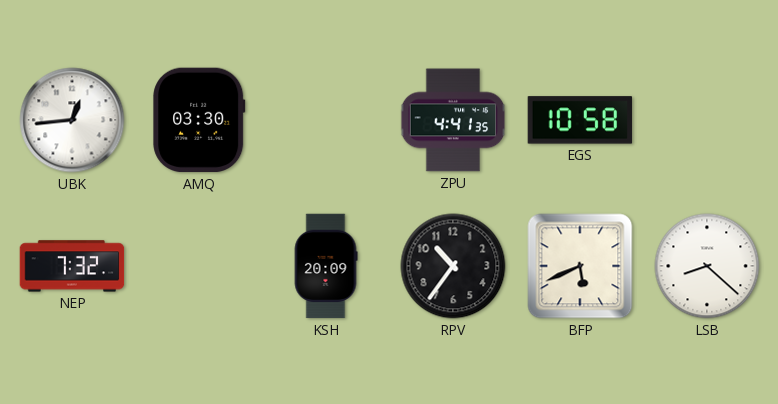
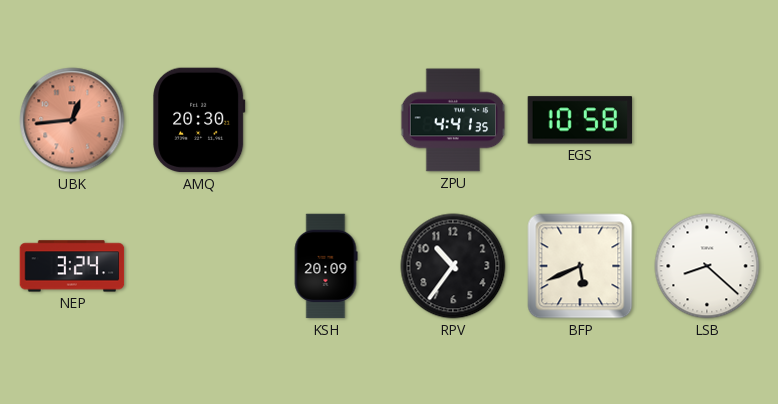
UBK dial: white -> salmon
AMQ: 03:30 -> 20:30
NEP: 7:32 -> 3:24
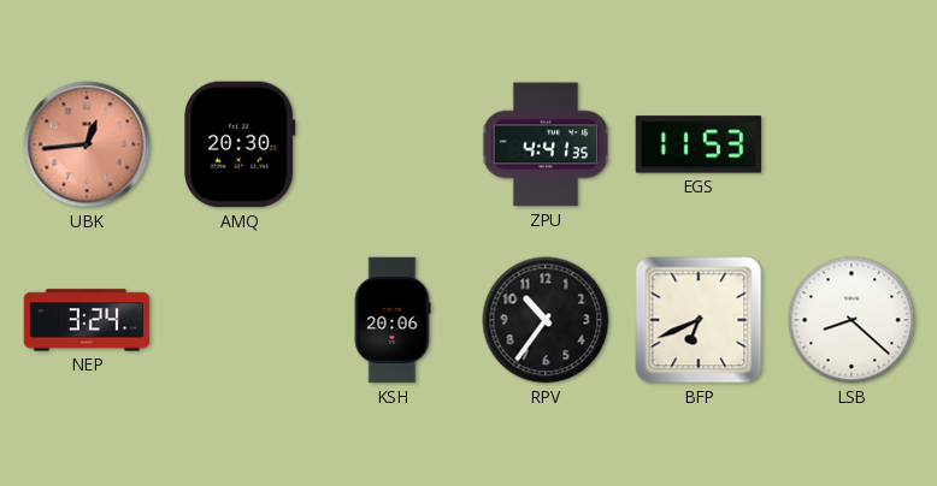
EGS: 10:58 -> 11:53
KSH: 20:09 -> 20:06
BFP: 5:41 -> 6:41
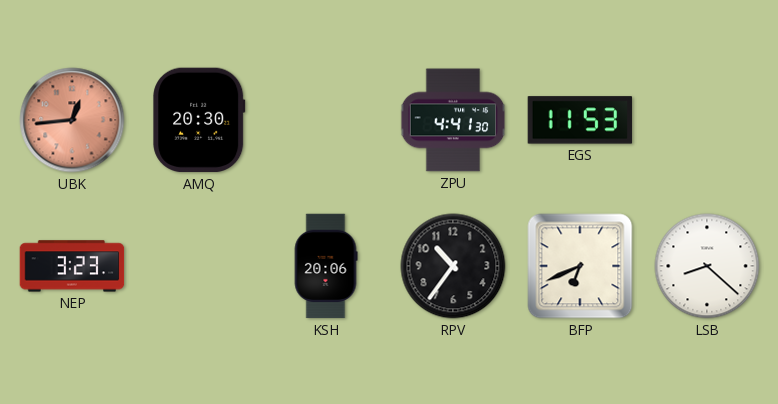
ZPU: 4:41:35 -> 4:41:30
NEP: 3:24 -> 3:23
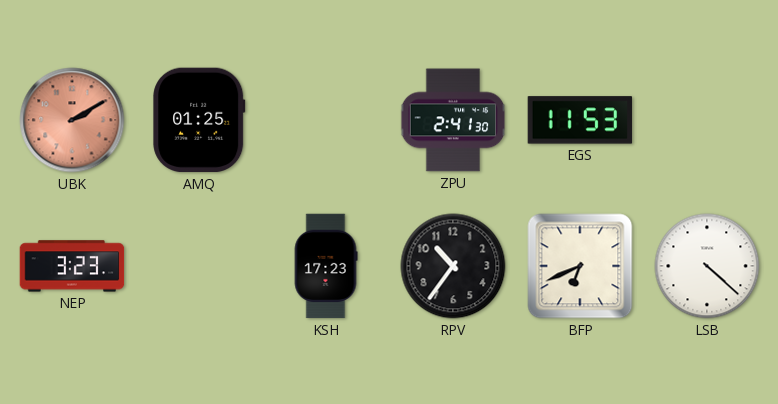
UBK: 12:44 -> 2:10
AMQ: 20:30 -> 01:25
ZPU: 4:41 -> 2:41
KSH: 20:06 -> 17:23
LSB: 8:22 -> 4:22
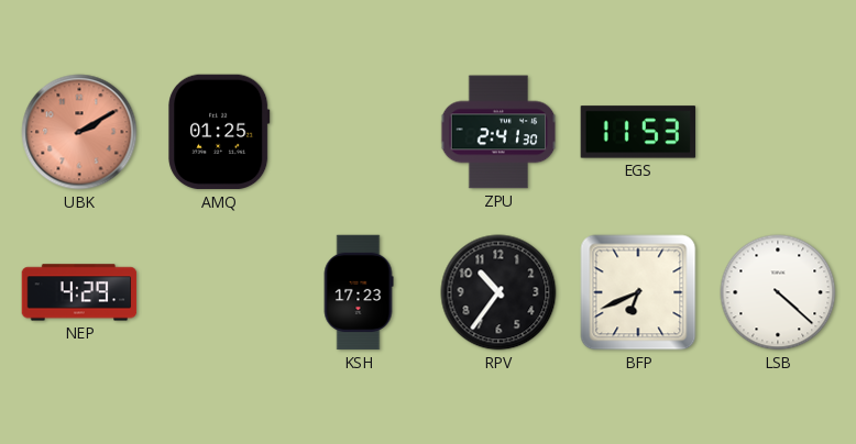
NEP: 3:23 -> 4:29
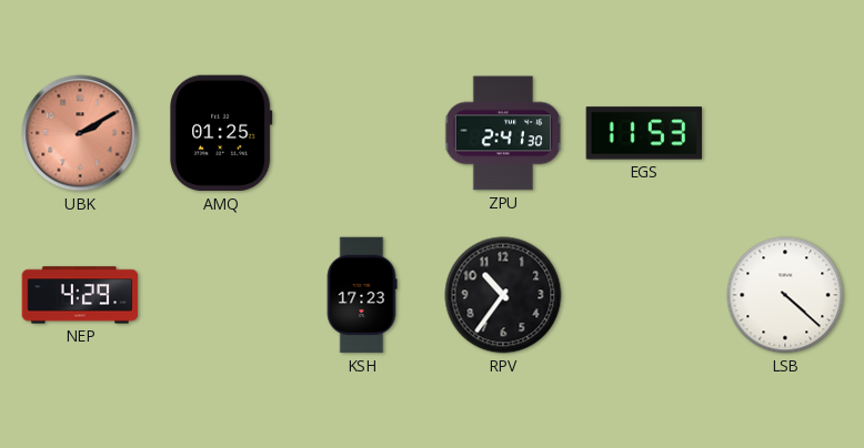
BFP: 6:41 -> none
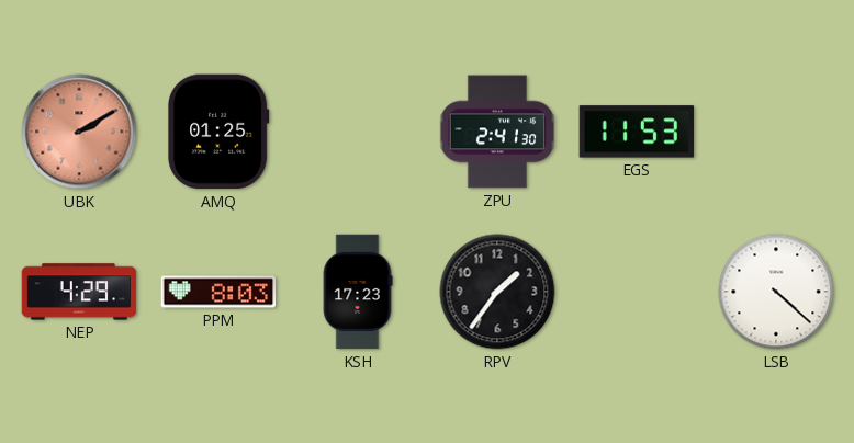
PPM: none -> 8:03
RPV: 10:36 -> 1:36
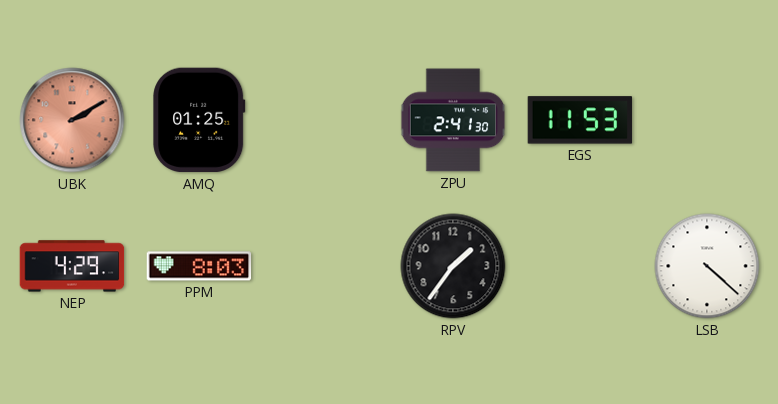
KSH: 17:23 -> none
